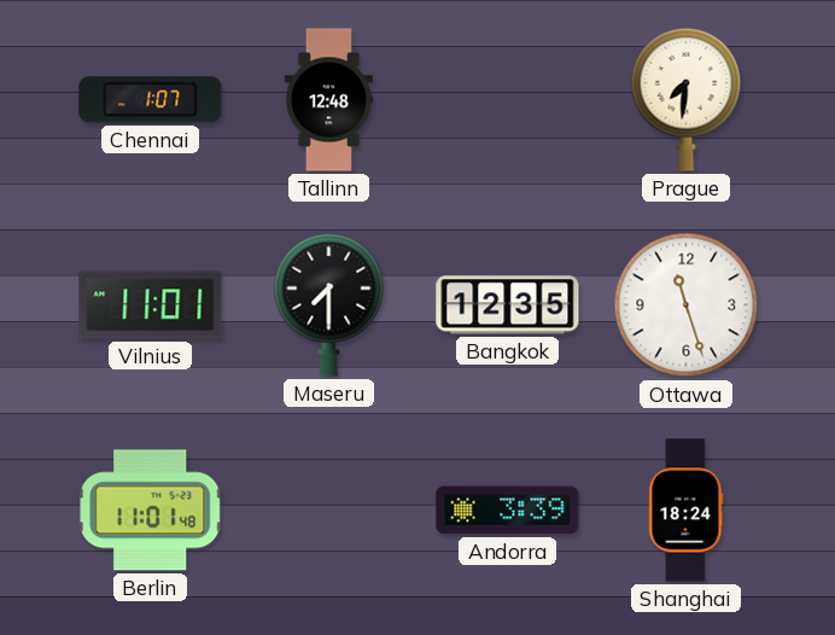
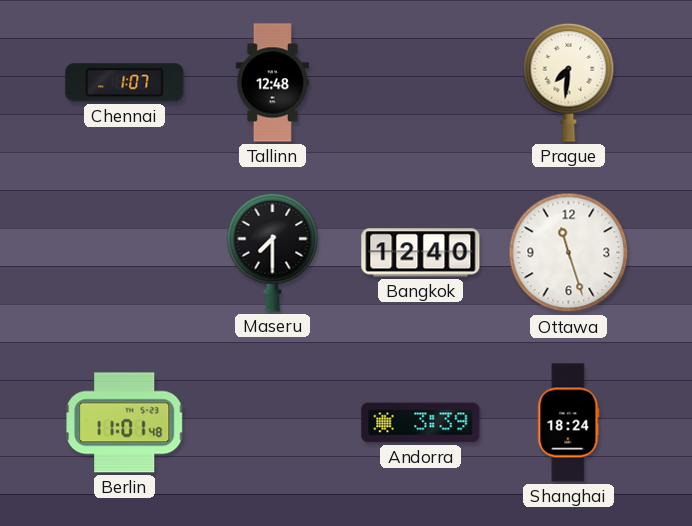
Vilnius: 11:01 -> none
Bangkok: 12:35 -> 12:40
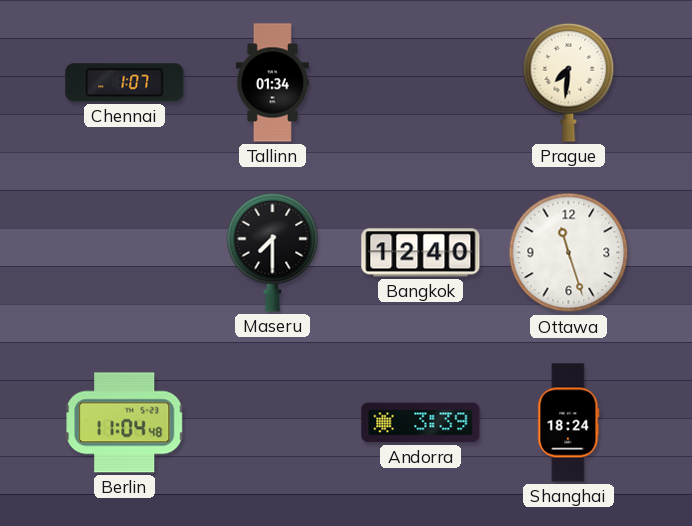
Tallinn: 12:48 -> 01:34
Berlin: 11:01 -> 11:04
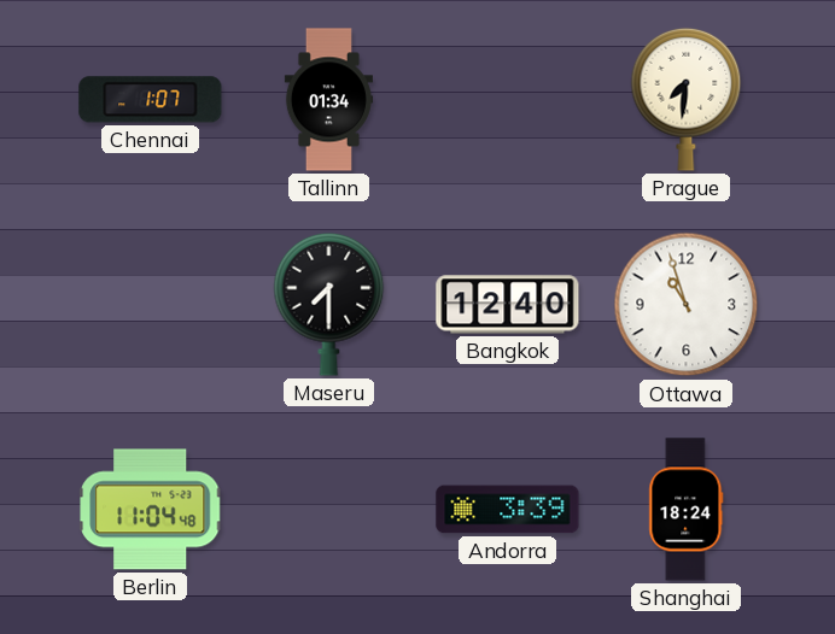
Ottawa: 11:27 -> 10:57
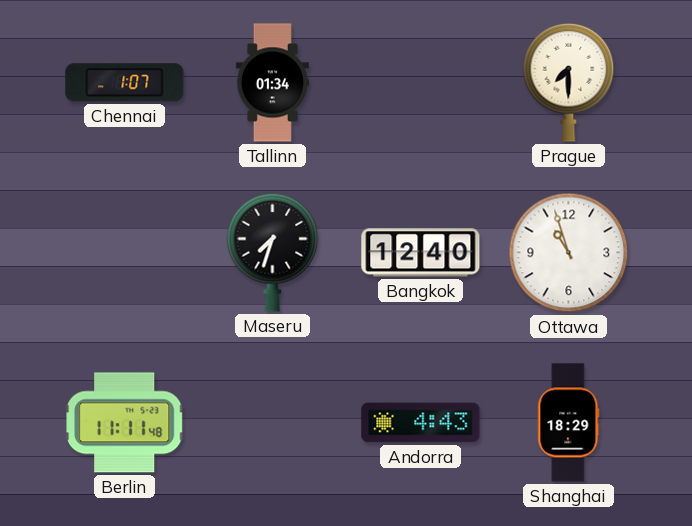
Prague: 7:31 -> 7:30
Maseru: 7:30 -> 7:33
Berlin: 11:04 -> 11:11
Andorra: 3:39 -> 4:43
Shanghai: 18:24 -> 18:29
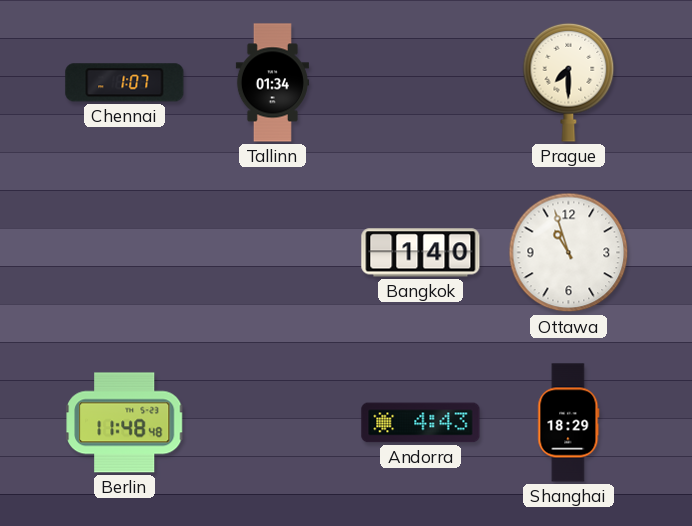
Maseru: 7:33 -> none
Bangkok: 12:40 -> 1:40
Berlin: 11:11 -> 11:48
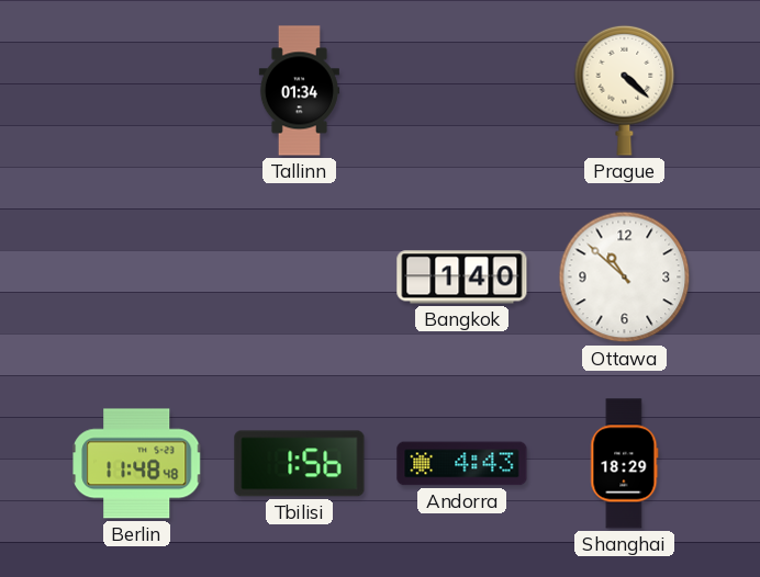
Chennai: 1:07 -> none
Prague: 7:30 -> 4:22
Ottawa: 10:57 -> 10:52
Tbilisi: none -> 1:56
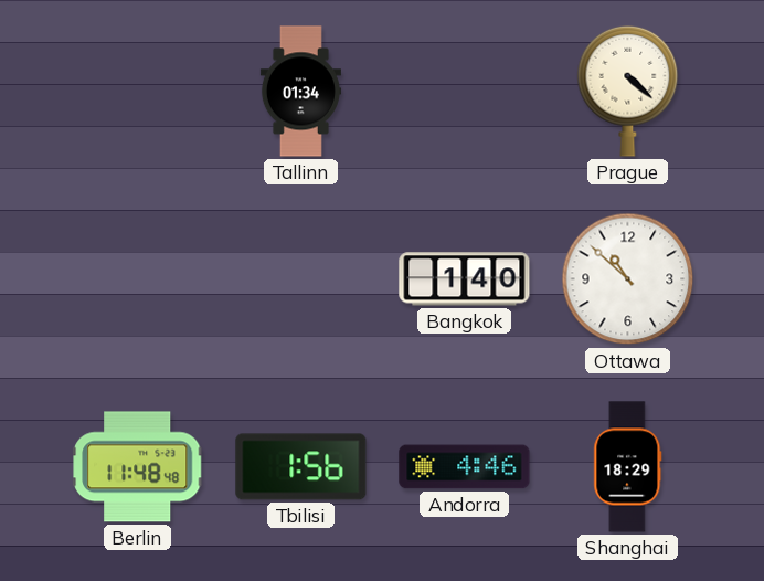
Andorra: 4:43 -> 4:46
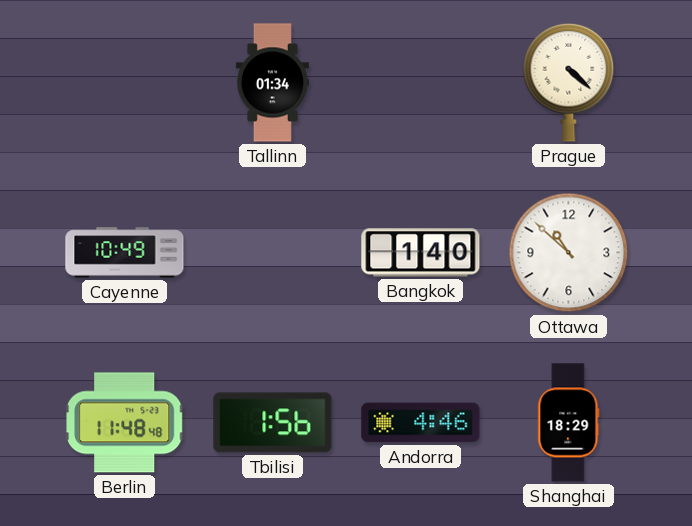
Cayenne: none -> 10:49
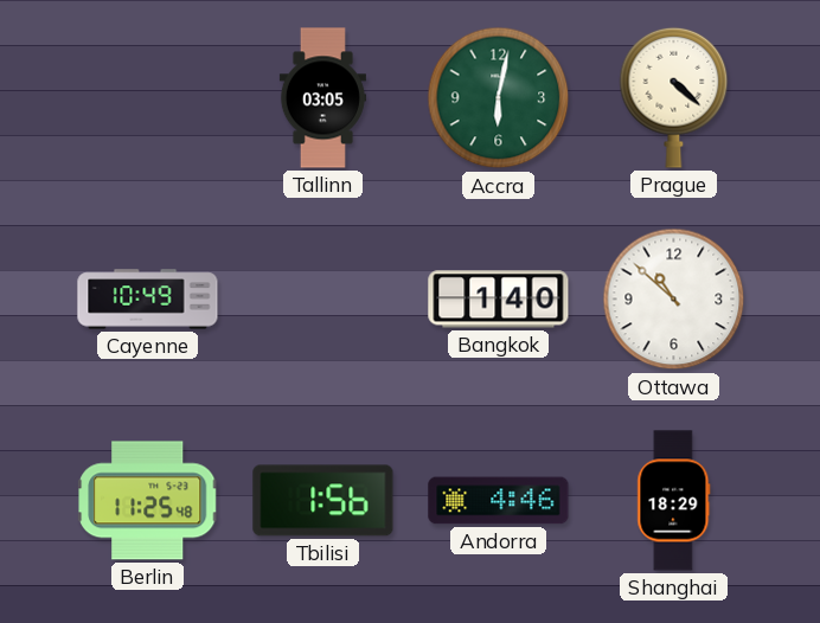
Tallinn: 01:34 -> 03:05
Accra: none -> 6:02
Berlin: 11:48 -> 11:25
